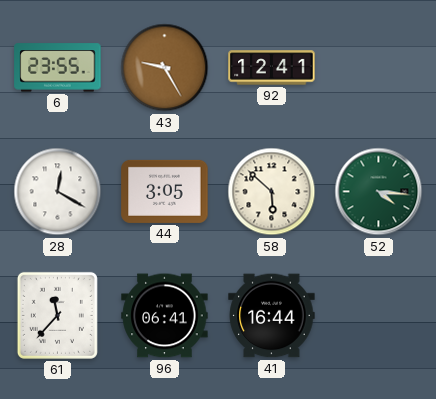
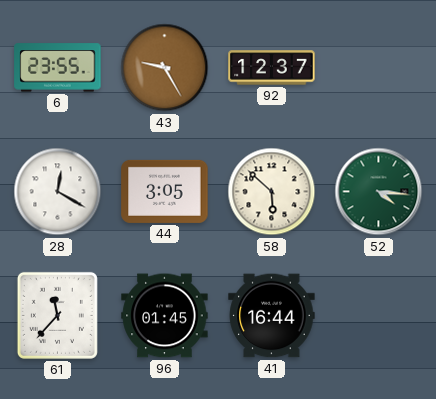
92: 12:41 -> 12:37
96: 06:41 -> 01:45
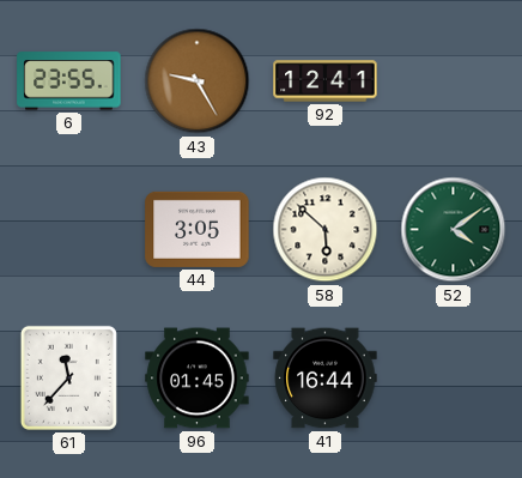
92: 12:37 -> 12:41
28: 12:20 -> none
52: 4:16 -> 4:09
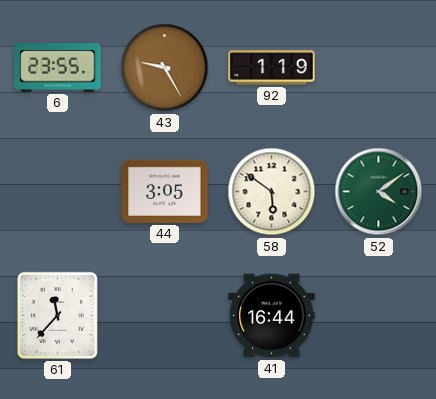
92: 12:41 -> 1:19
58: 5:52 -> 5:51
96: 01:45 -> none
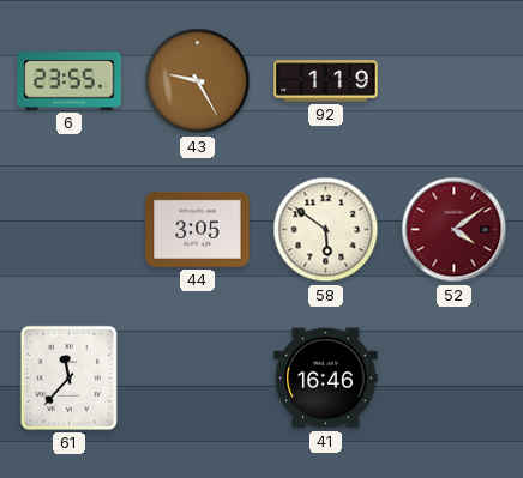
52 dial: green -> burgundy
41: 16:44 -> 16:46
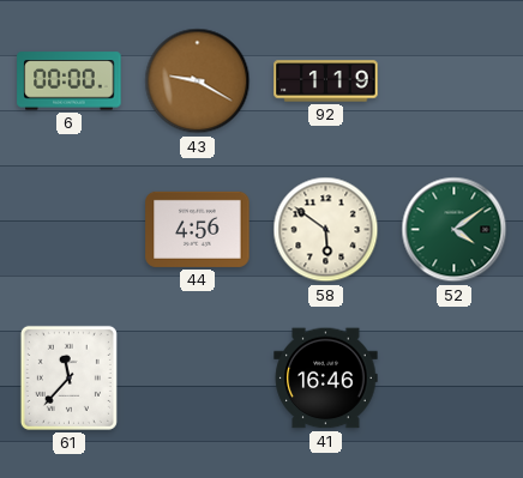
6: 23:55 -> 00:00
43: 9:25 -> 9:20
44: 3:05 -> 4:56
52 dial: burgundy -> green
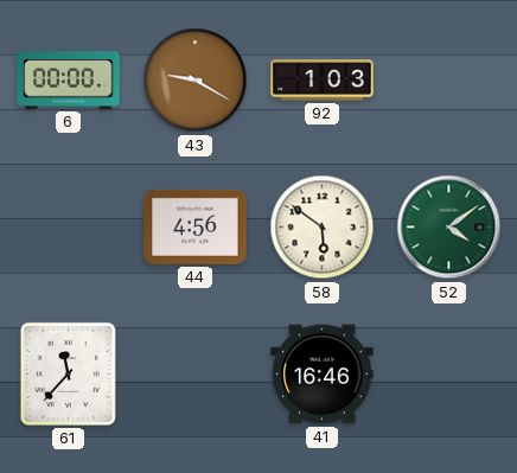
92: 1:19 -> 1:03
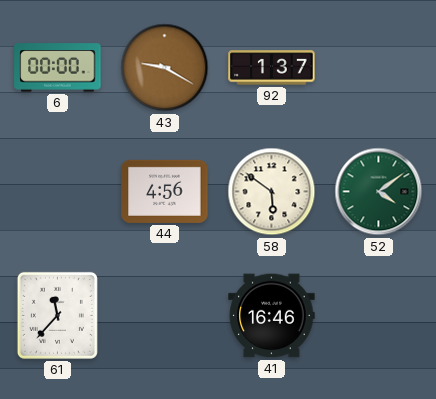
92: 1:03 -> 1:37
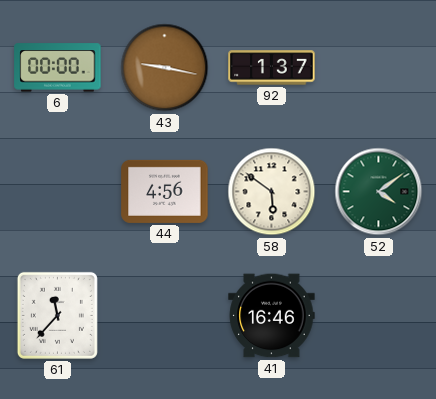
43: 9:20 -> 9:17
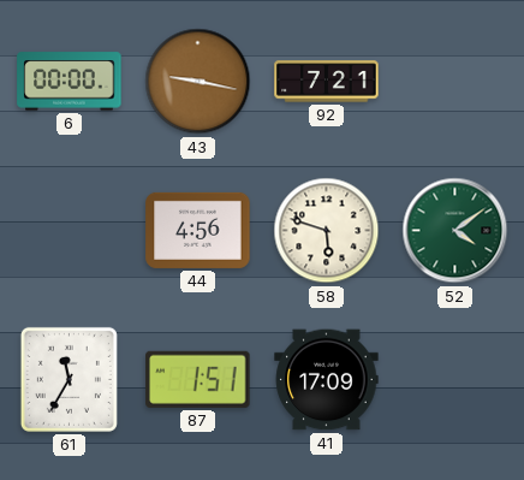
92: 1:37 -> 7:21
58: 5:51 -> 5:48
61: 11:37 -> 11:35
87: none -> 1:51
41: 16:46 -> 17:09
